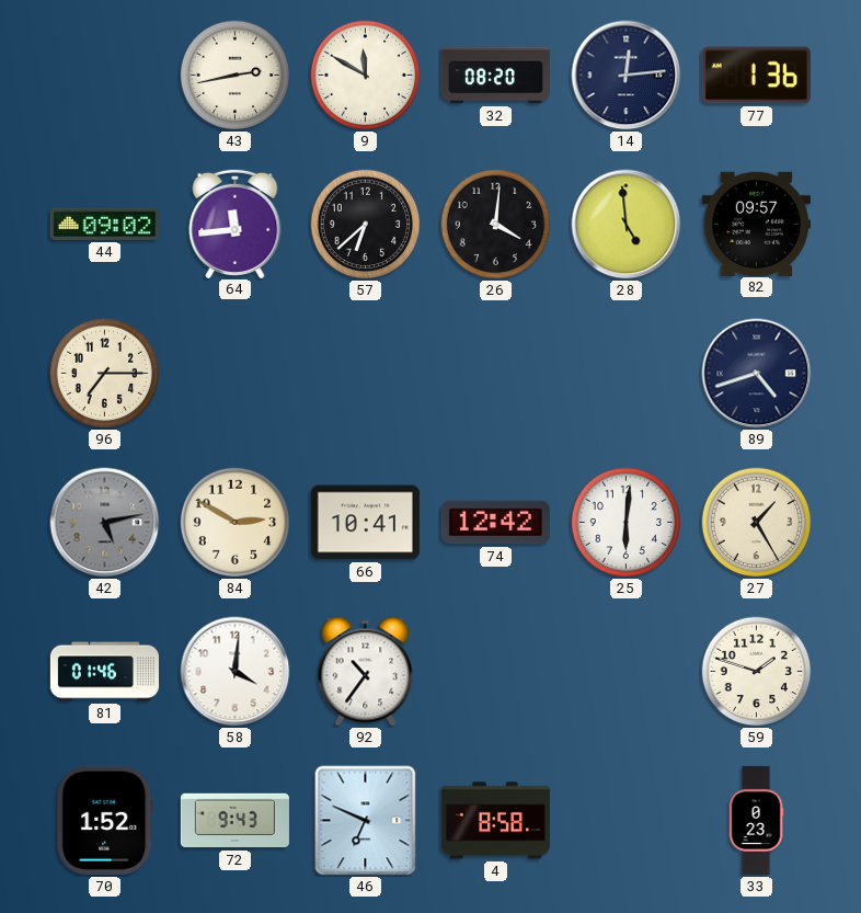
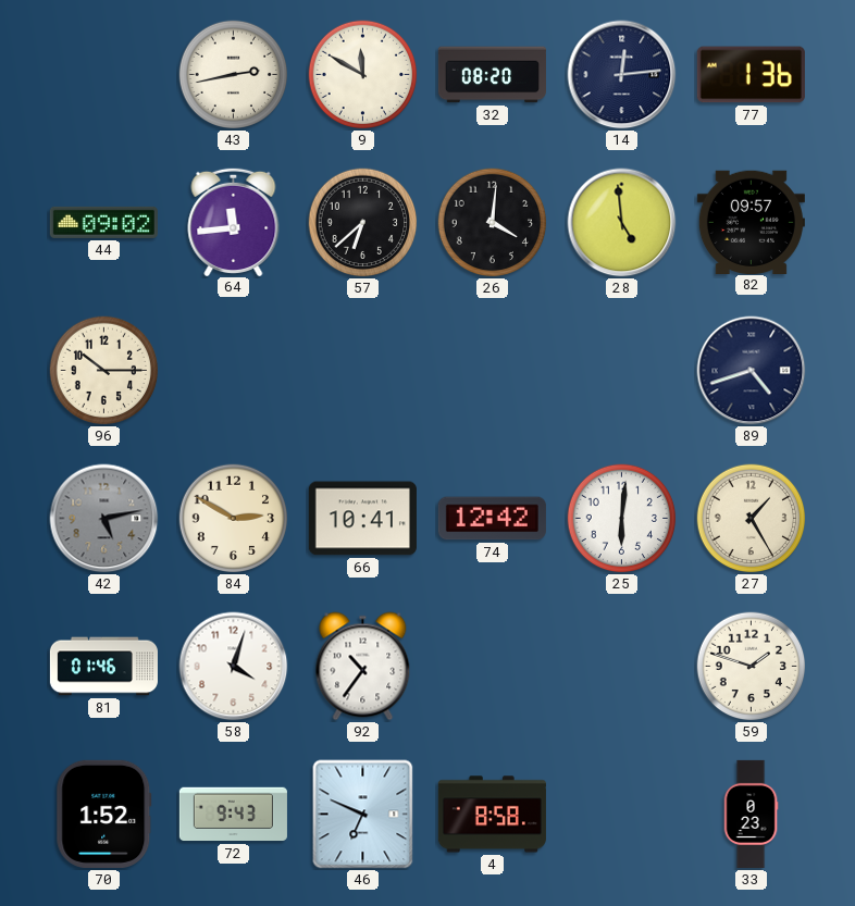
96: 7:15 -> 10:15
58: 4:01 -> 4:03
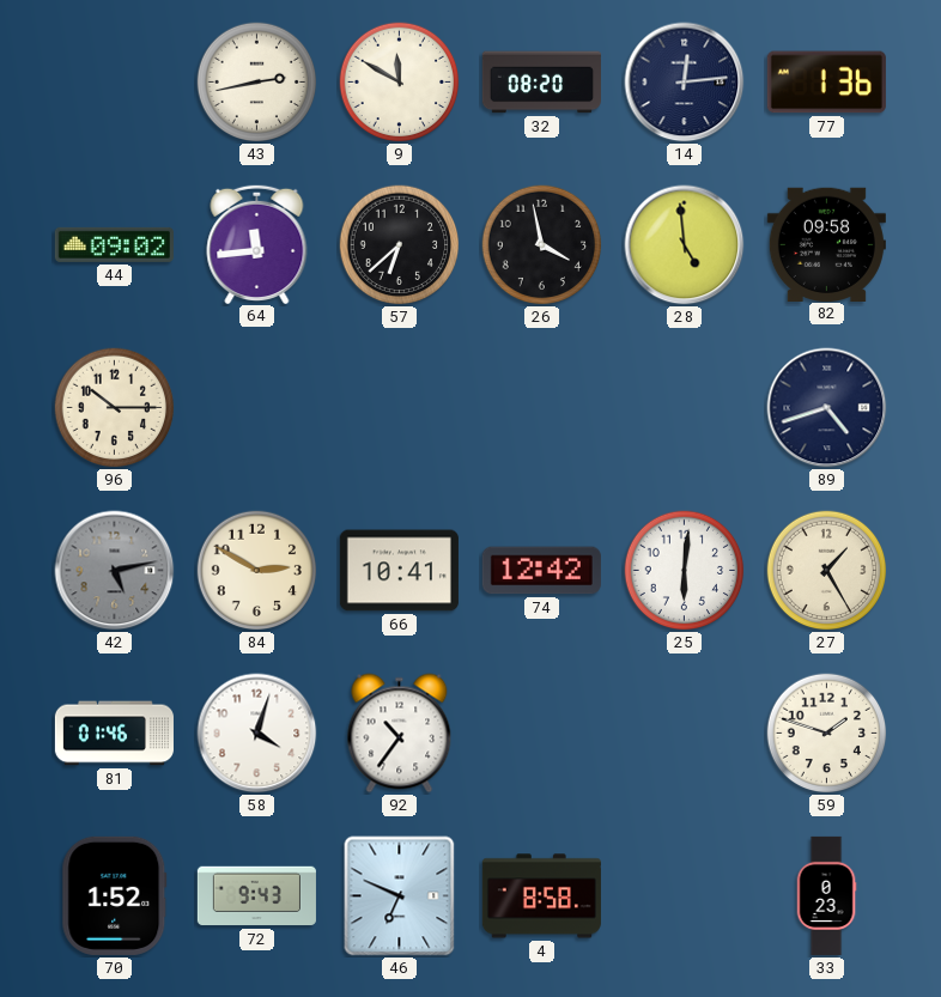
26: 4:01 -> 3:58
82: 09:57 -> 09:58
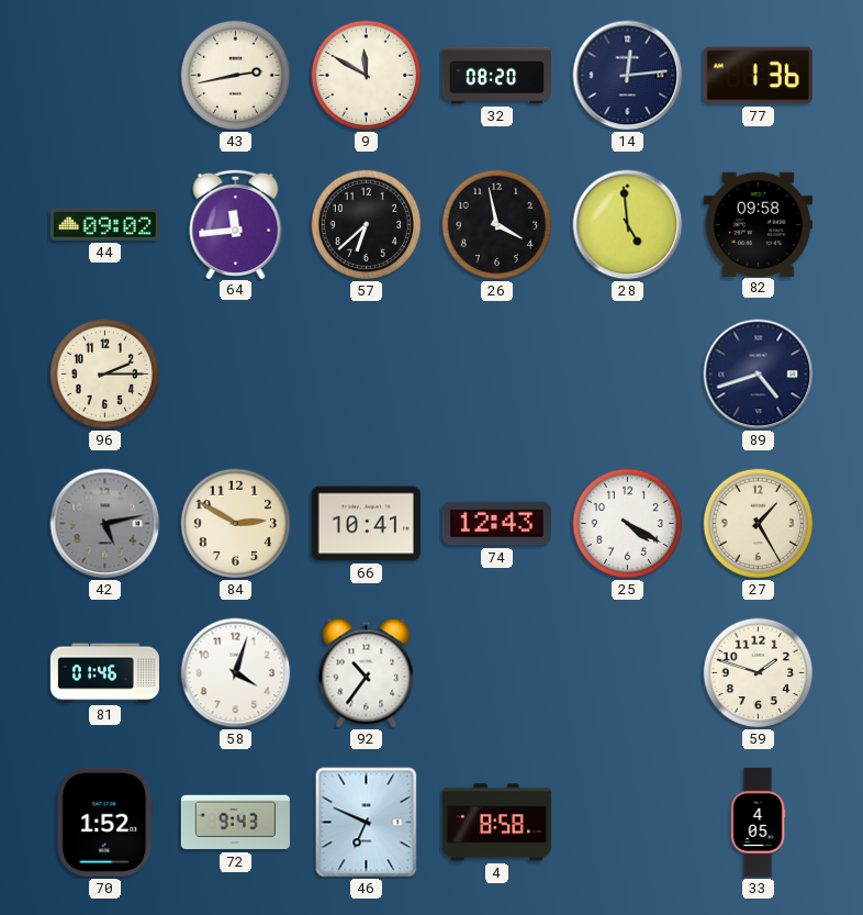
96: 10:15 -> 2:15
74: 12:42 -> 12:43
25: 6:01 -> 4:20
33: 0:23 -> 4:05
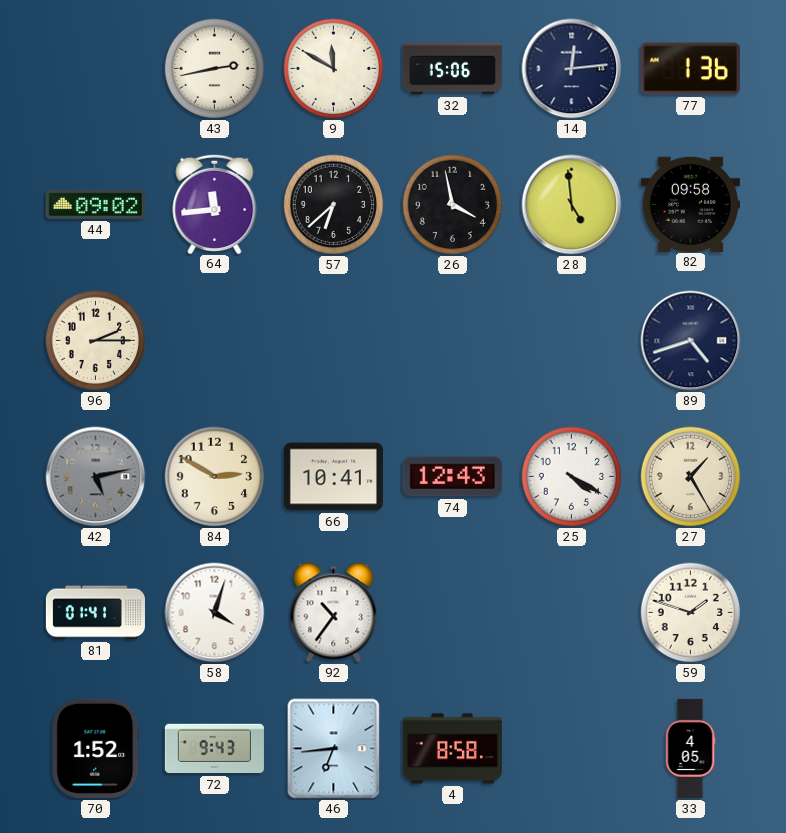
32: 08:20 -> 15:06
81: 01:46 -> 01:41
46: 6:49 -> 6:44
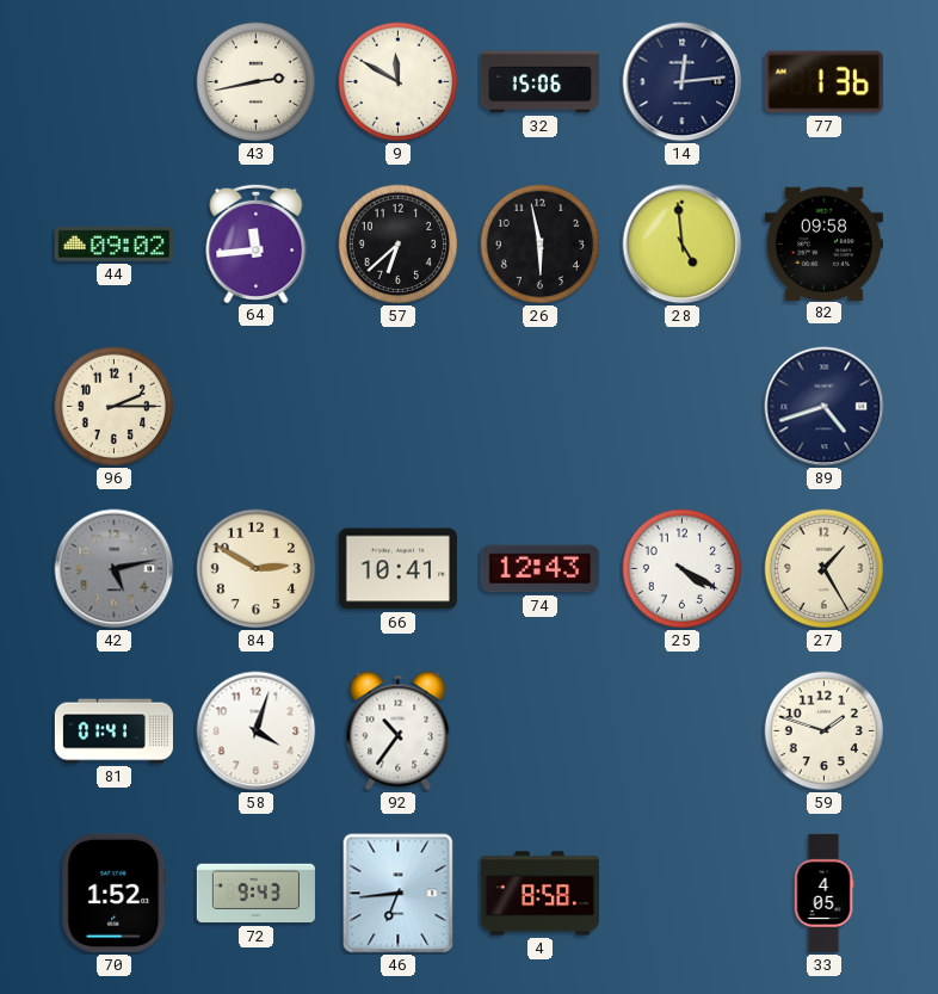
26: 3:58 -> 5:58
